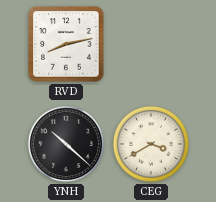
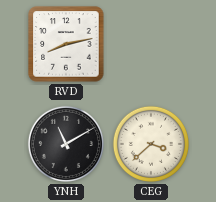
YNH: 10:22 -> 11:10
CEG: 3:40 -> 3:38
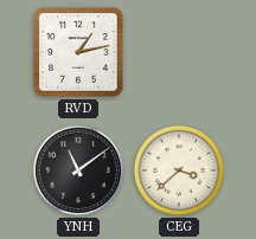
RVD: 8:13 -> 1:13
YNH: 11:10 -> 11:09
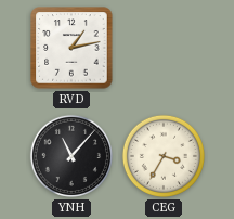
YNH: 11:09 -> 11:07
CEG: 3:38 -> 3:35
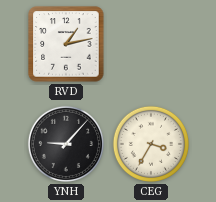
YNH: 11:07 -> 9:07
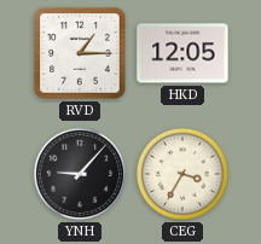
RVD: 1:13 -> 1:15
HKD: none -> 12:05
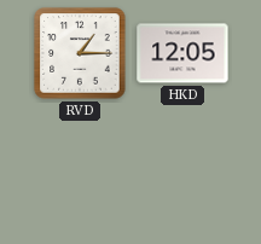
YNH: 9:07 -> none
CEG: 3:35 -> none
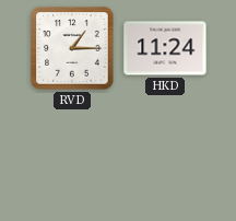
HKD: 12:05 -> 11:24
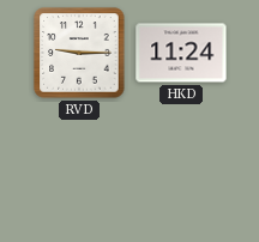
RVD: 1:15 -> 9:15
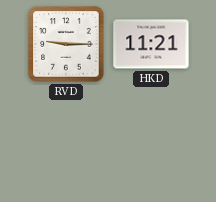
HKD: 11:24 -> 11:21
